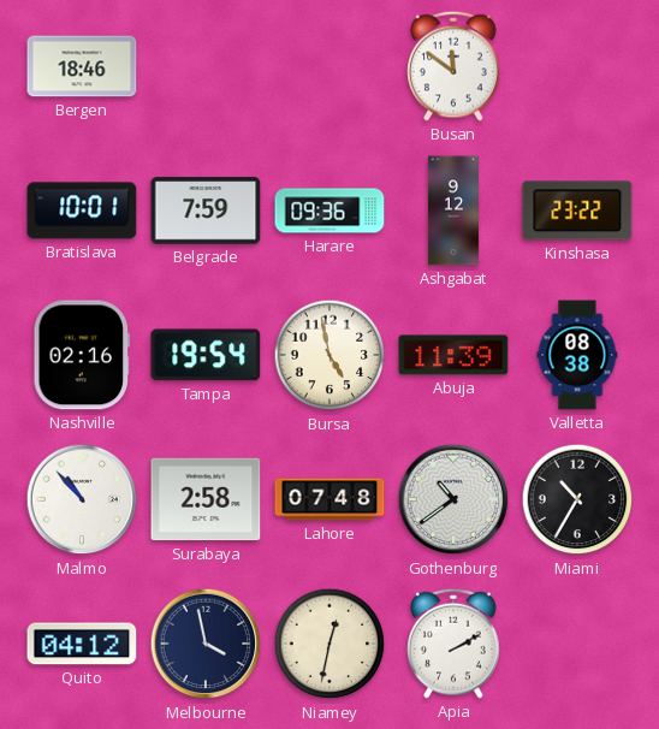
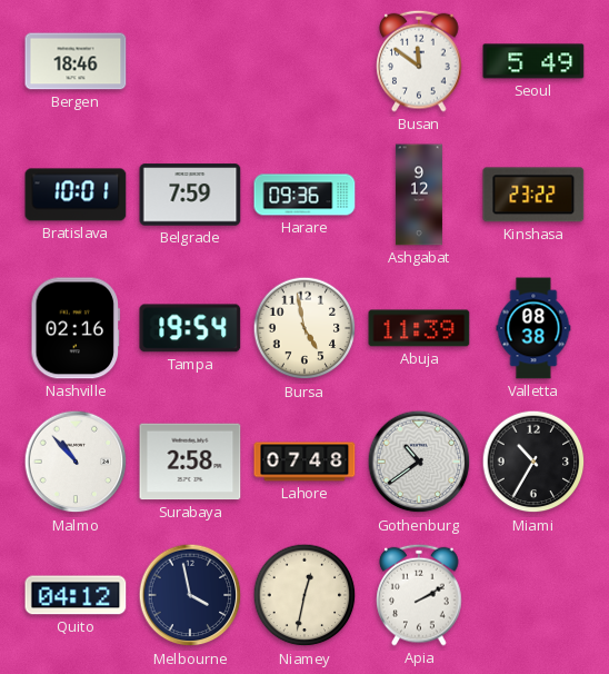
Seoul: none -> 5:49
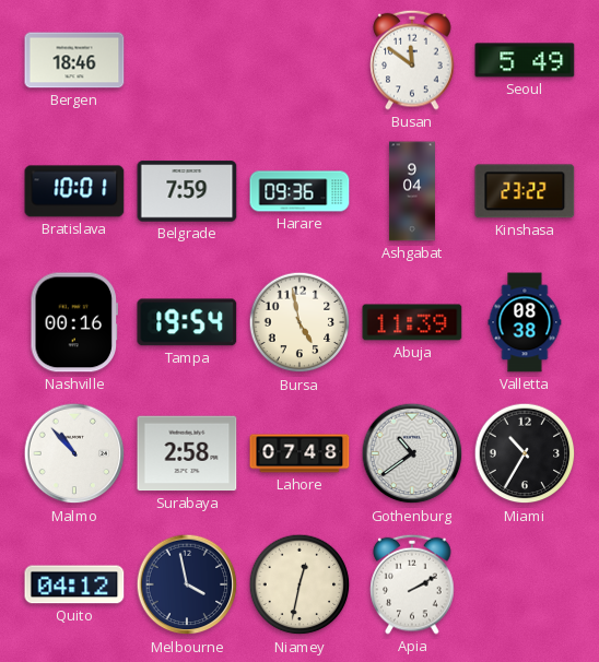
Ashgabat: 9:12 -> 9:04
Nashville: 02:16 -> 00:16
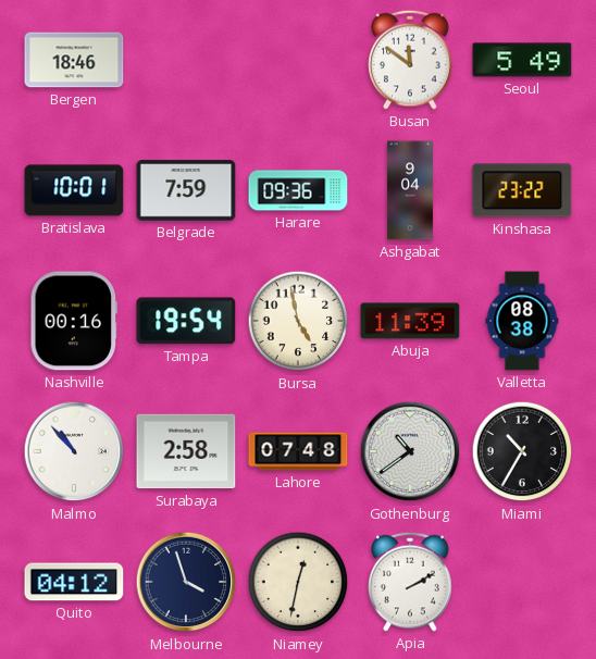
Melbourne: 3:58 -> 3:57
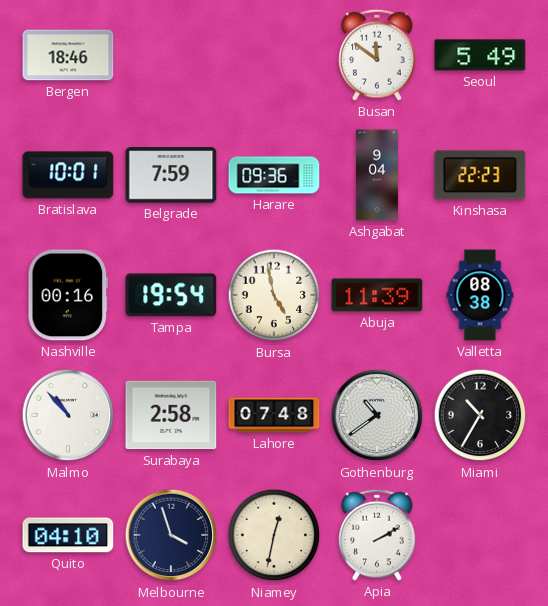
Kinshasa: 23:22 -> 22:23
Quito: 04:12 -> 04:10
